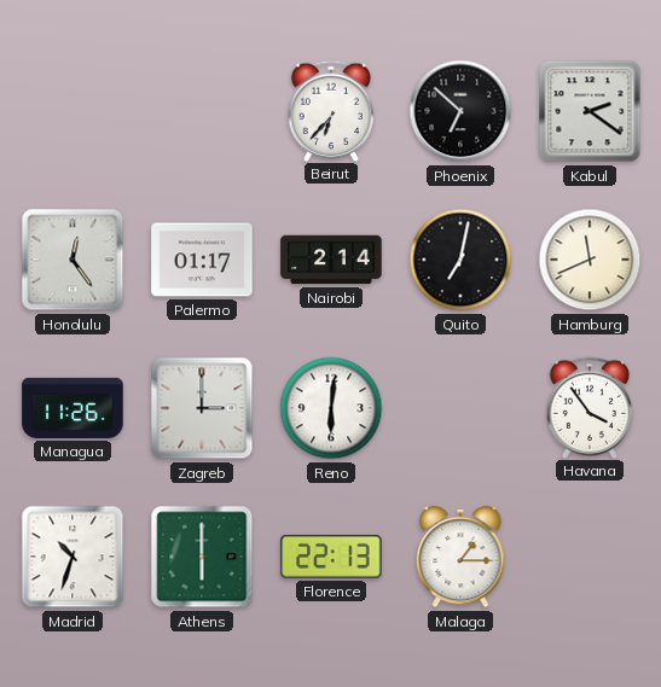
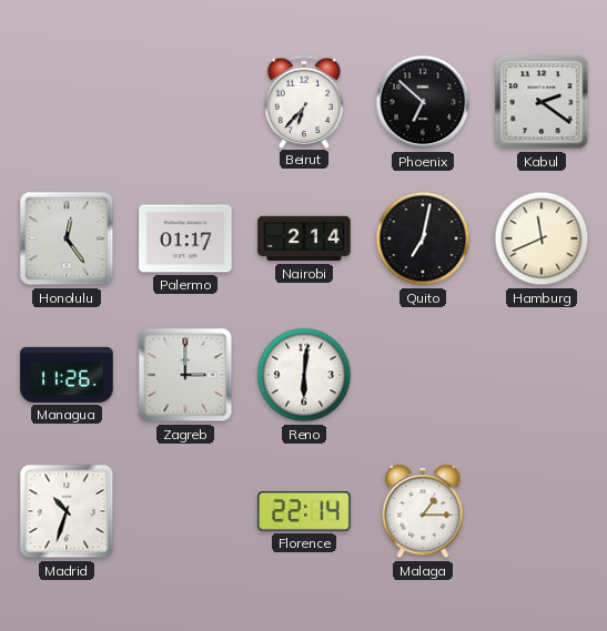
Havana: 3:54 -> none
Athens: 6:00 -> none
Florence: 22:13 -> 22:14
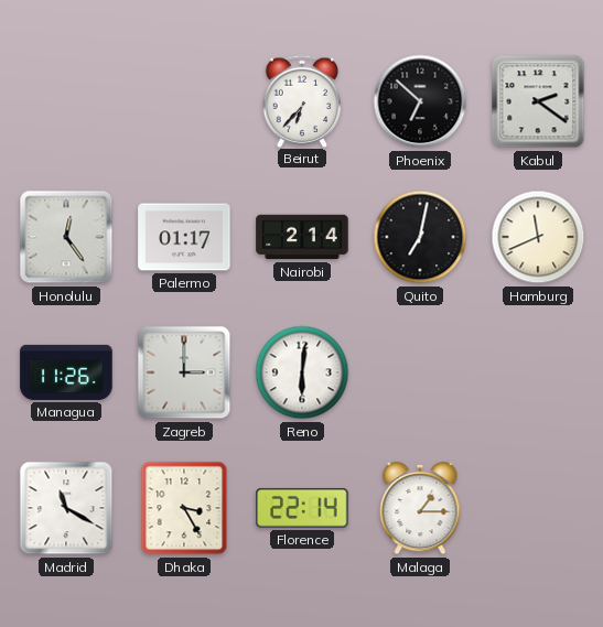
Madrid: 10:33 -> 11:20
Dhaka: none -> 3:25
